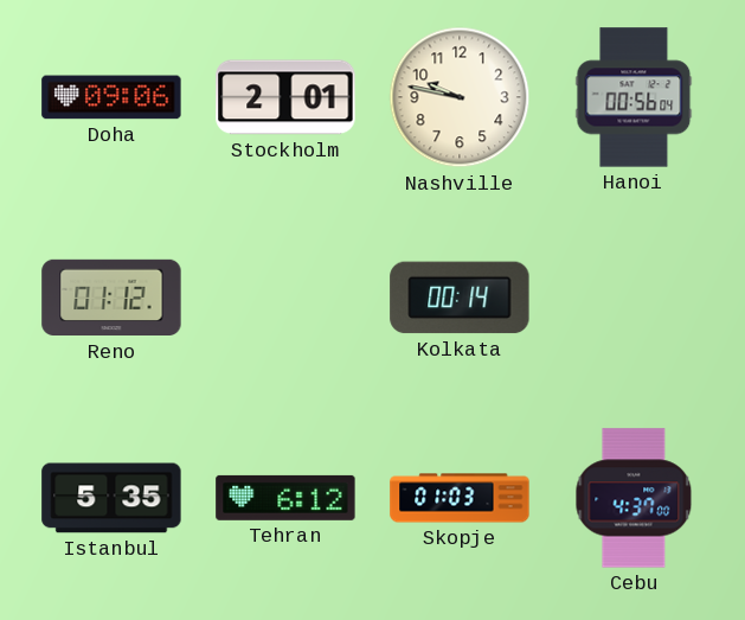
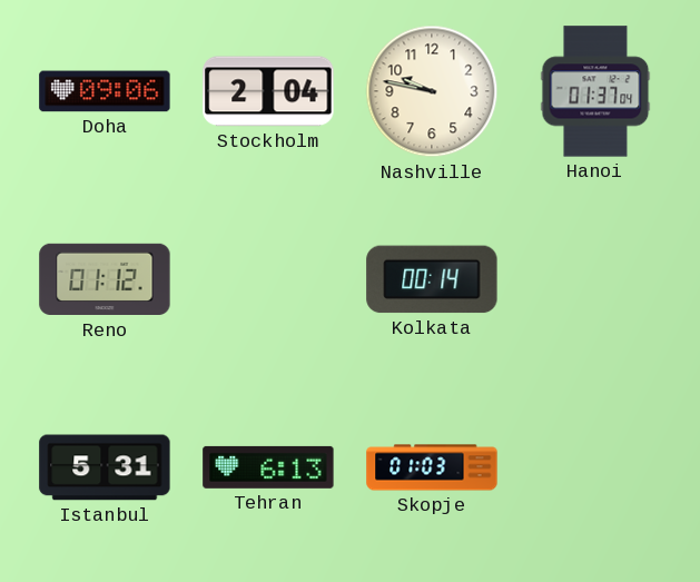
Stockholm: 2:01 -> 2:04
Hanoi: 00:56 -> 01:37
Istanbul: 5:35 -> 5:31
Tehran: 6:12 -> 6:13
Cebu: 4:37 -> none
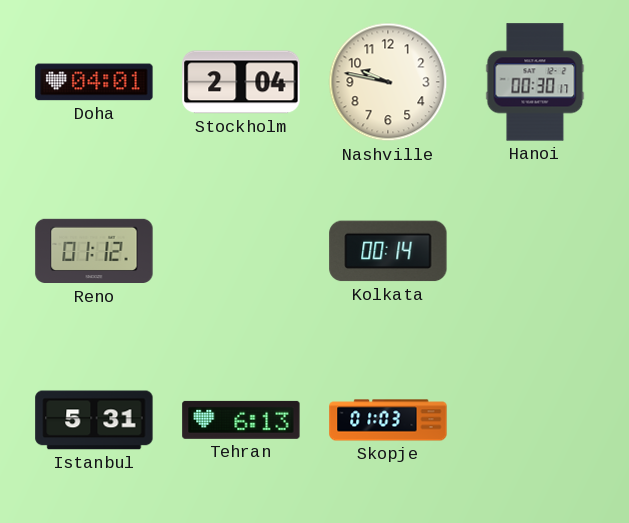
Doha: 09:06 -> 04:01
Hanoi: 01:37 -> 00:30
